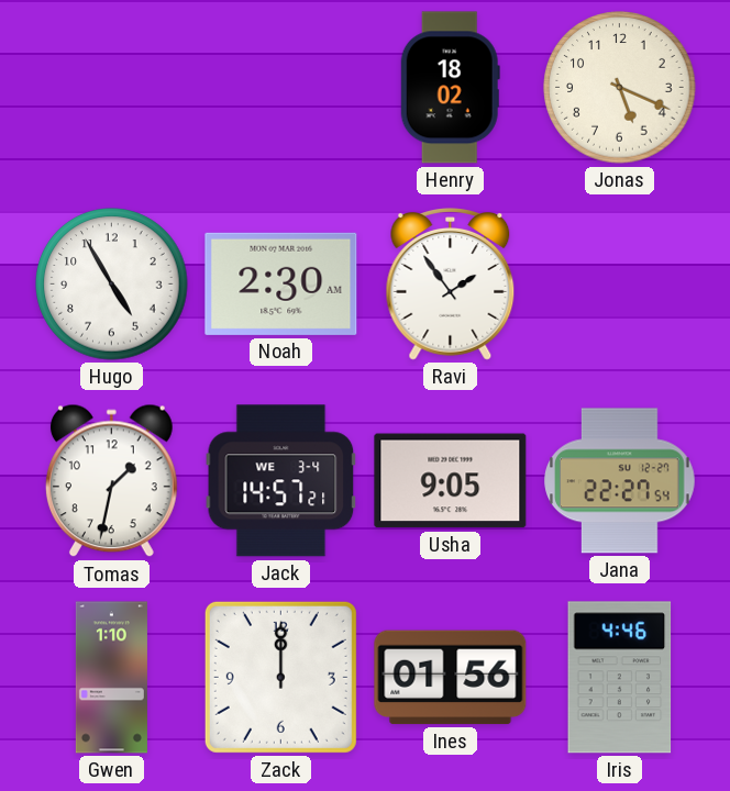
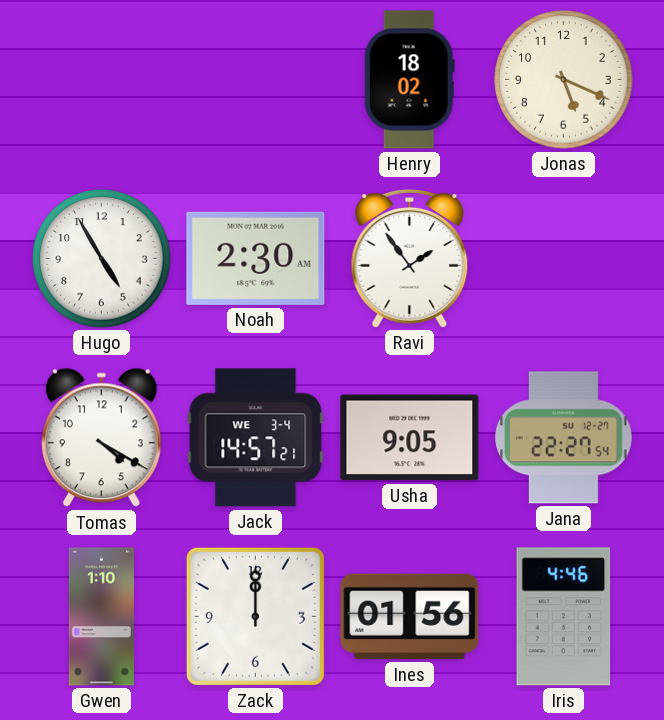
Tomas: 1:32 -> 4:20
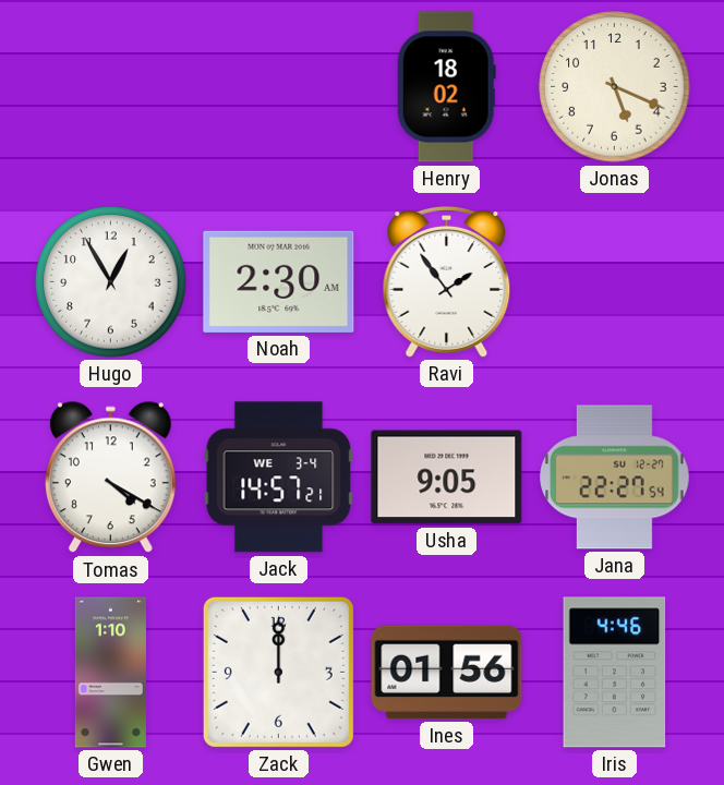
Hugo: 4:55 -> 12:55
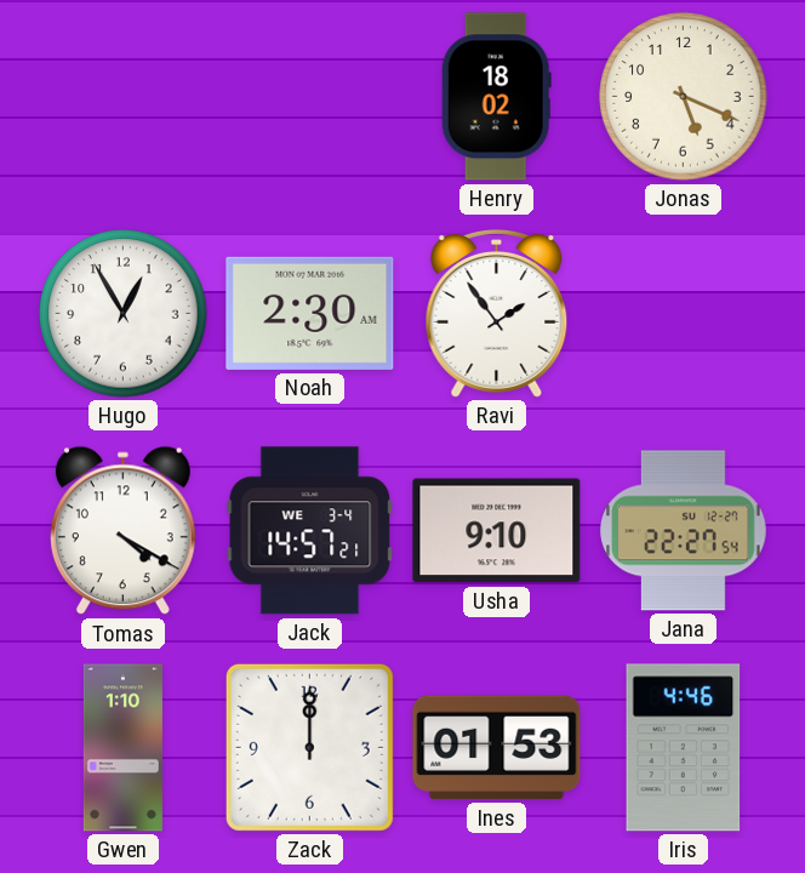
Usha: 9:05 -> 9:10
Ines: 01:56 -> 01:53
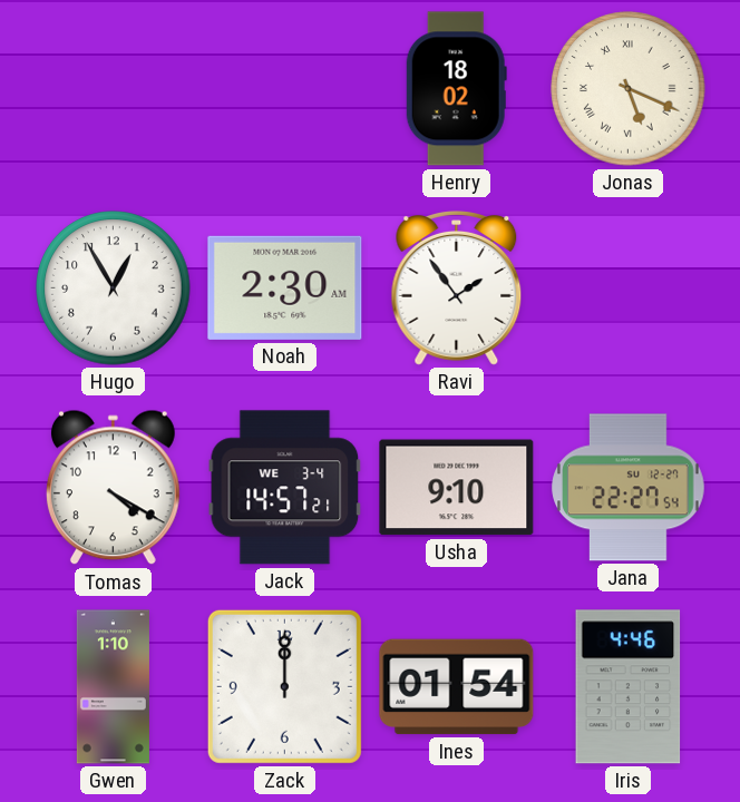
Jonas numerals: Arabic -> Roman
Ines: 01:53 -> 01:54
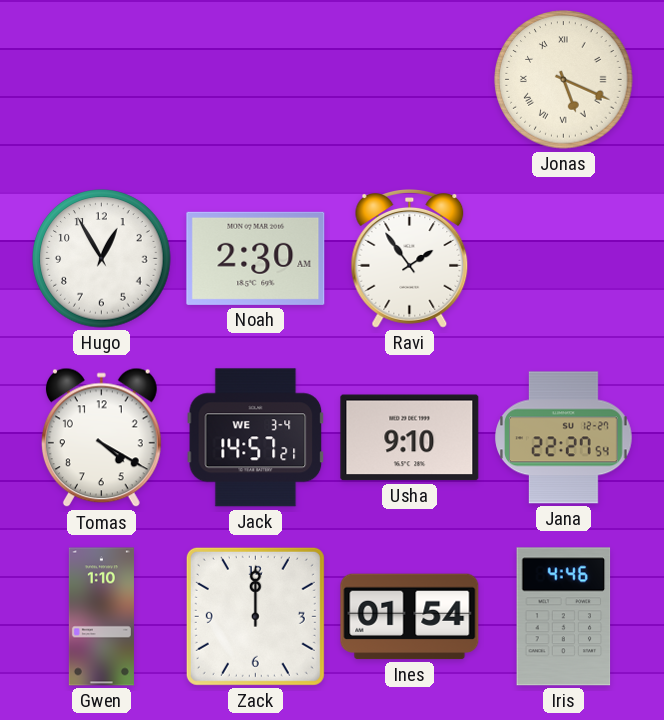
Henry: 18:02 -> none
